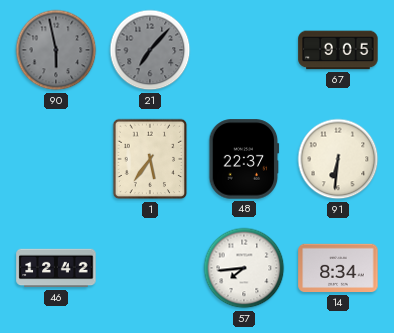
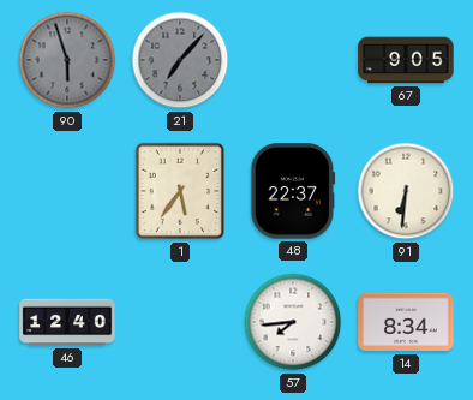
90: 5:58 -> 5:57
46: 12:42 -> 12:40
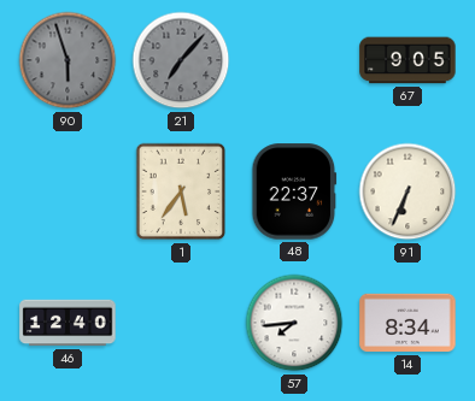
91: 6:31 -> 6:34
